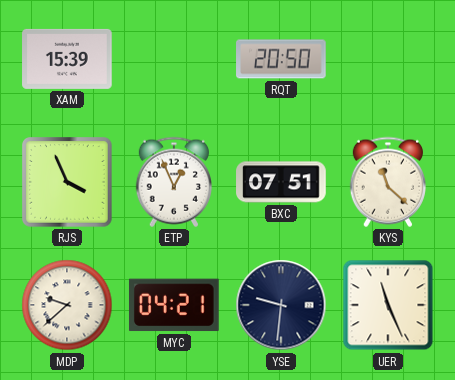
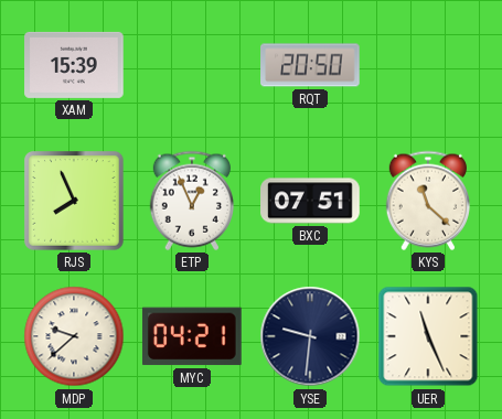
RJS: 3:56 -> 7:56
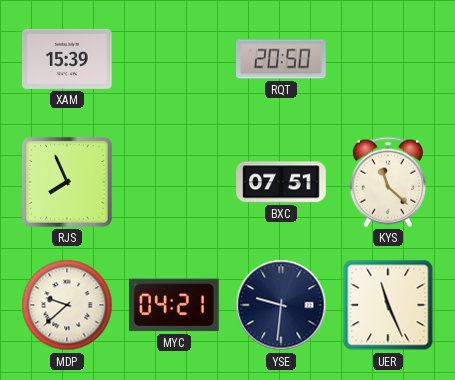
ETP: 12:56 -> none
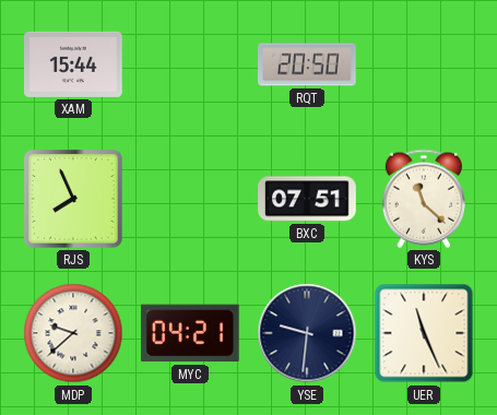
XAM: 15:39 -> 15:44
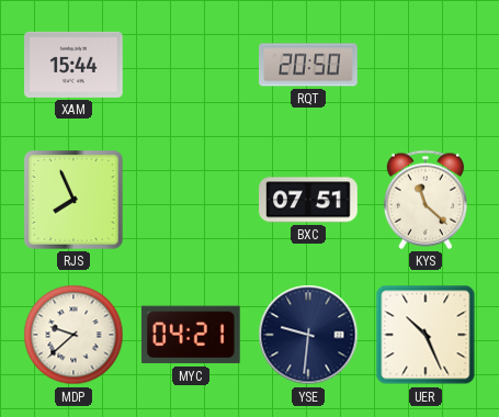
UER: 11:26 -> 10:26
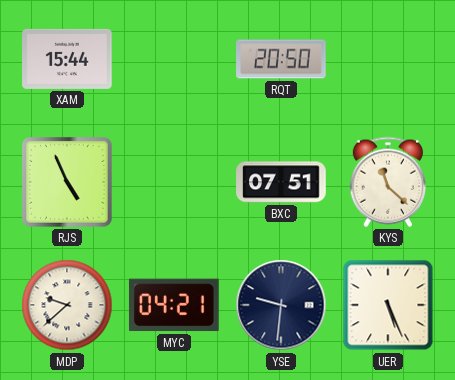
RJS: 7:56 -> 4:56
UER: 10:26 -> 5:26
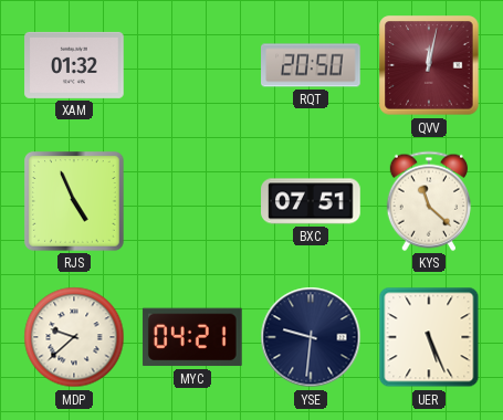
XAM: 15:44 -> 01:32
QVV: none -> 12:02
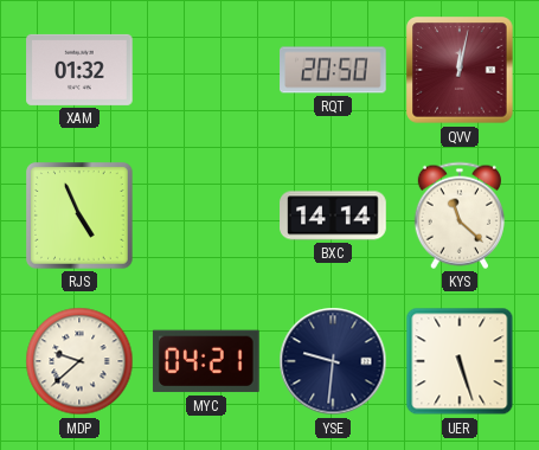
BXC: 07:51 -> 14:14
UER: 5:26 -> 5:27
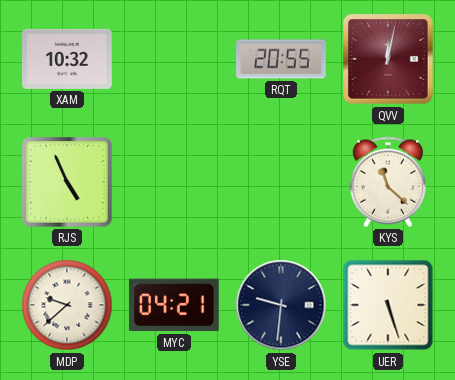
XAM: 01:32 -> 10:32
RQT: 20:50 -> 20:55
BXC: 14:14 -> none
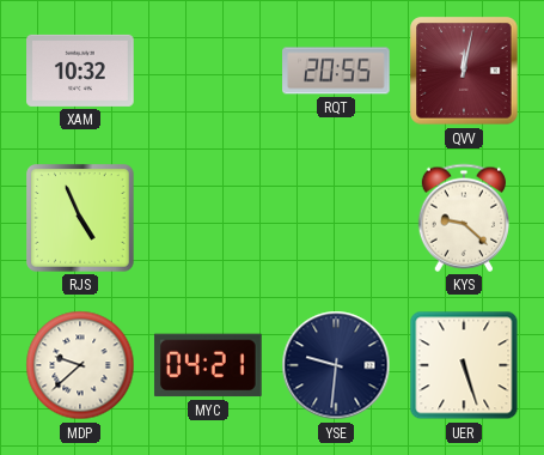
KYS: 11:22 -> 9:22
